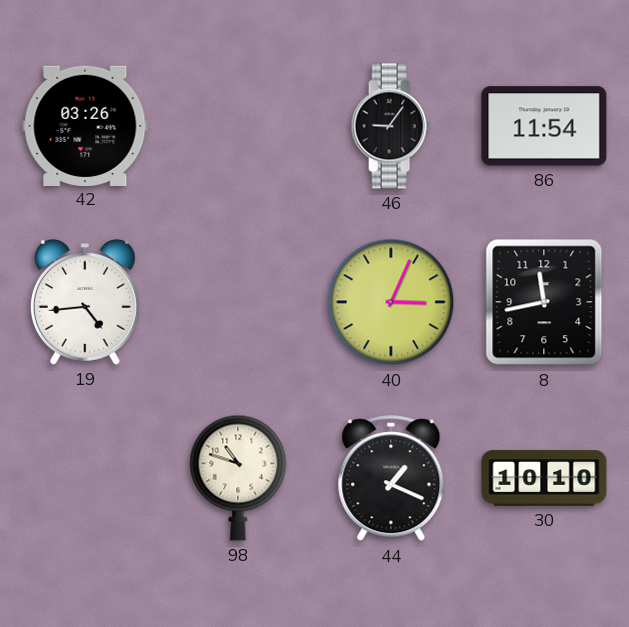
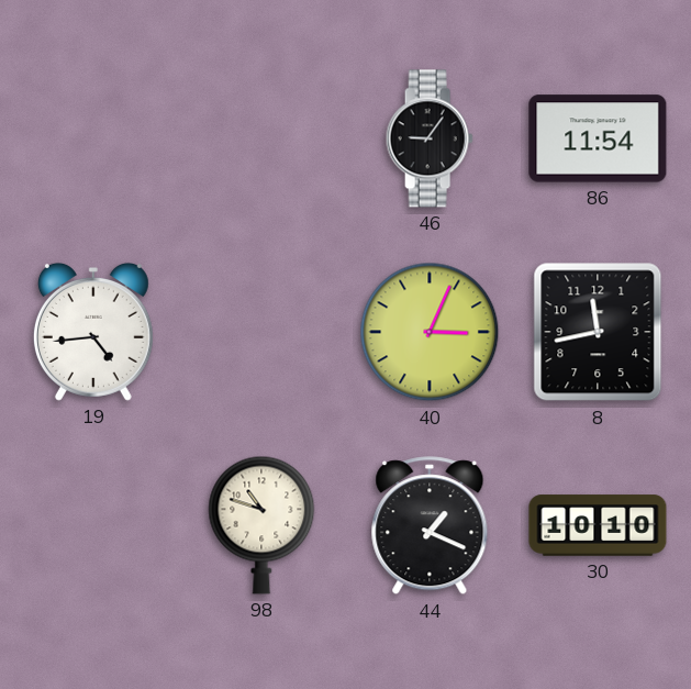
42: 03:26 -> none
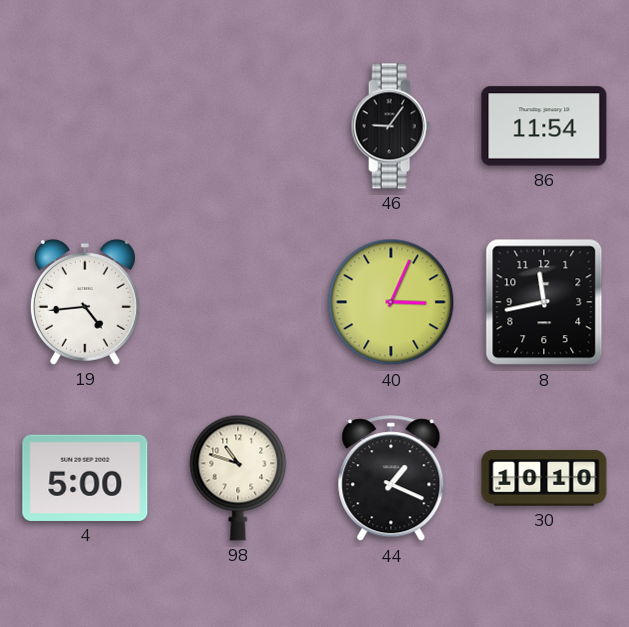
4: none -> 5:00
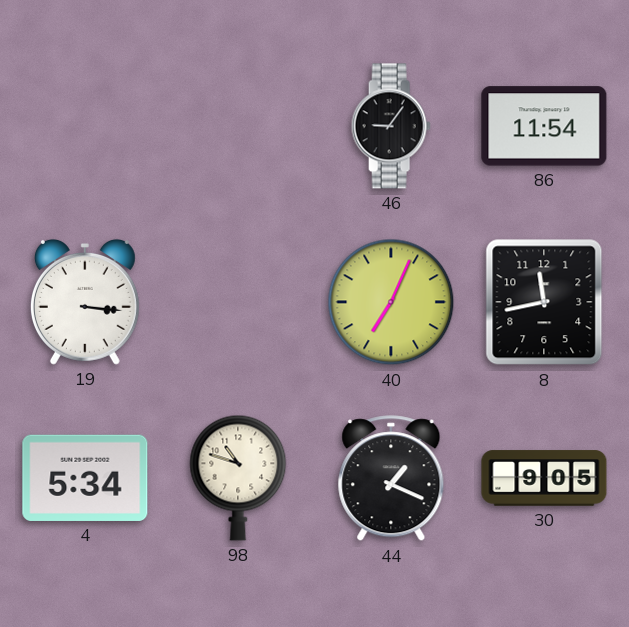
19: 4:44 -> 3:16
40: 3:04 -> 7:04
4: 5:00 -> 5:34
30: 10:10 -> 9:05
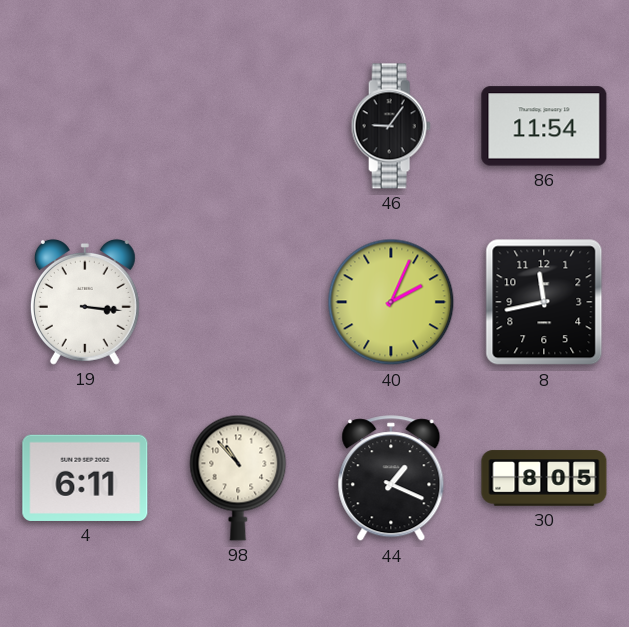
40: 7:04 -> 2:04
4: 5:34 -> 6:11
98: 10:48 -> 10:53
30: 9:05 -> 8:05
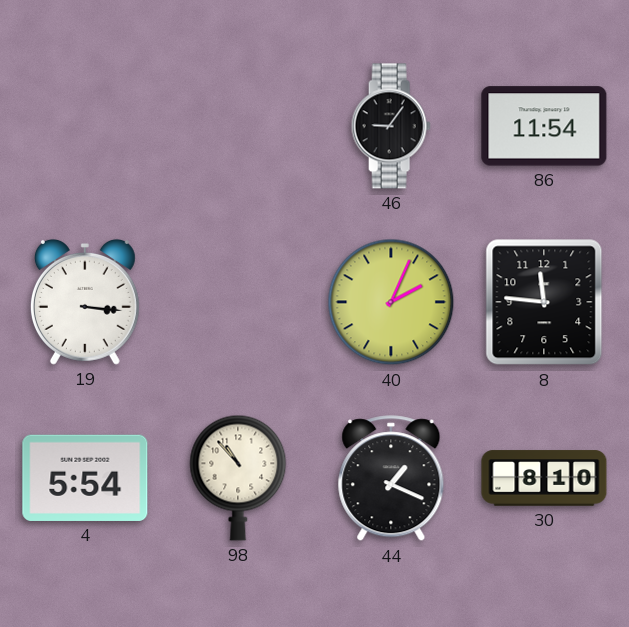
8: 11:43 -> 11:46
4: 6:11 -> 5:54
30: 8:05 -> 8:10
